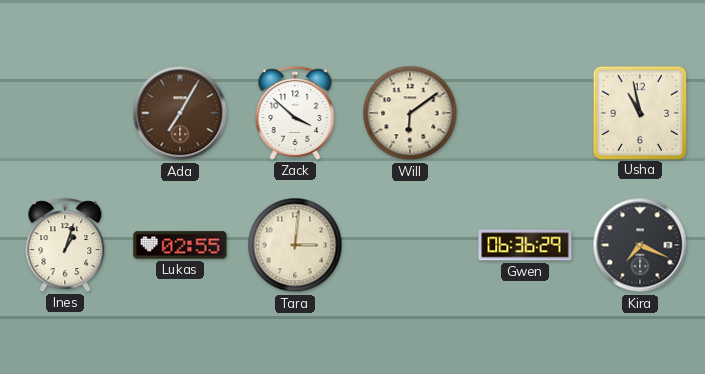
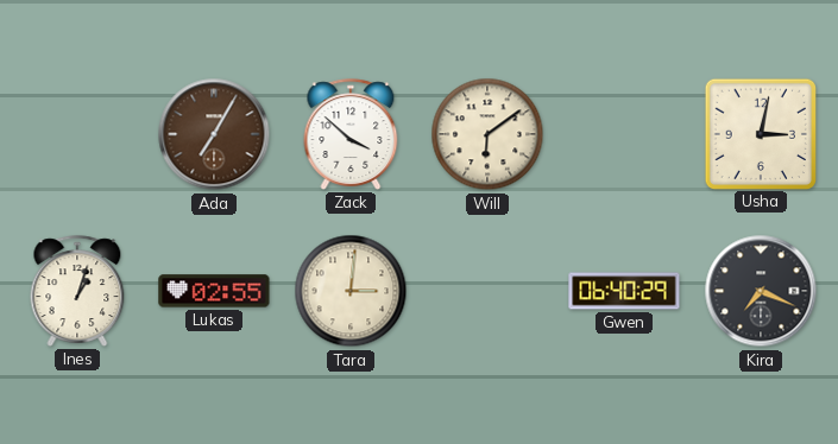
Usha: 10:58 -> 3:02
Gwen: 06:36 -> 06:40
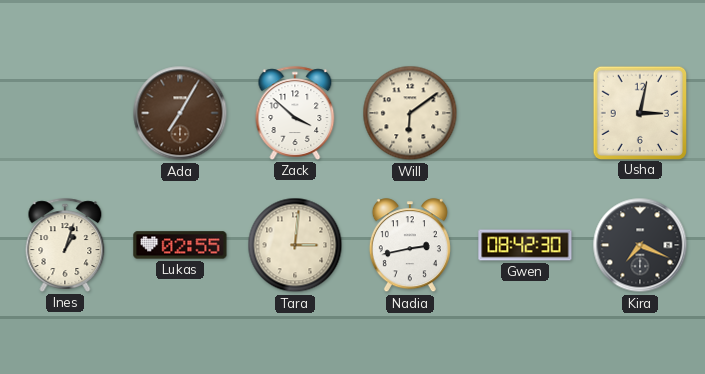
Nadia: none -> 2:43
Gwen: 06:40 -> 08:42
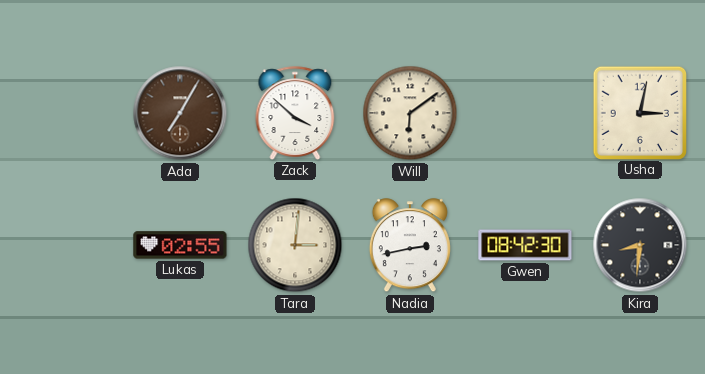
Ines: 1:03 -> none
Kira: 7:19 -> 8:31
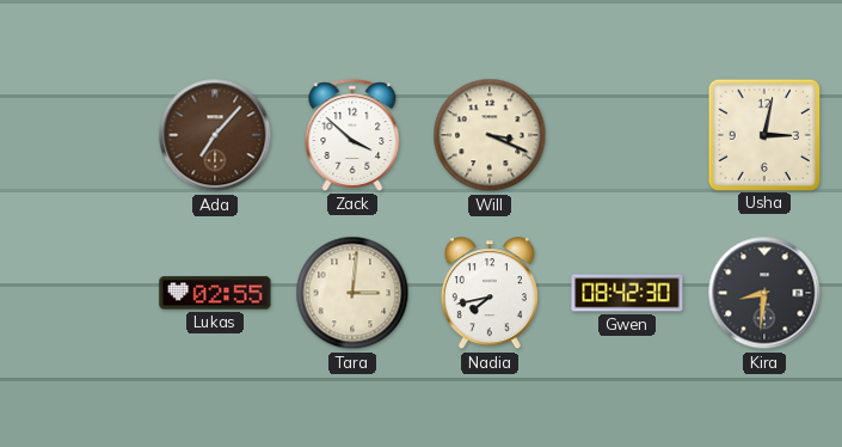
Ada: 7:05 -> 7:07
Will: 6:09 -> 3:19
Nadia: 2:43 -> 7:43
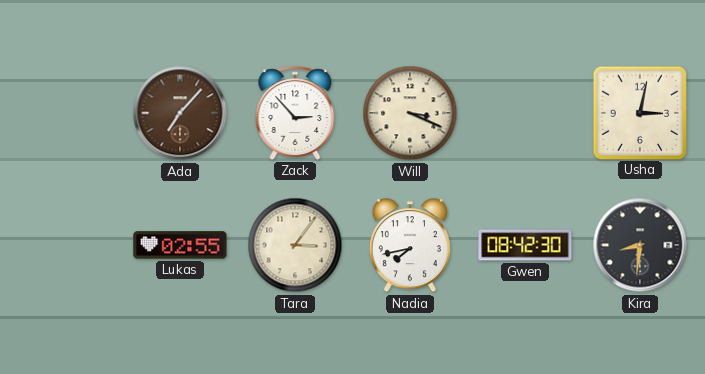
Zack: 3:52 -> 2:53
Tara: 3:01 -> 3:06
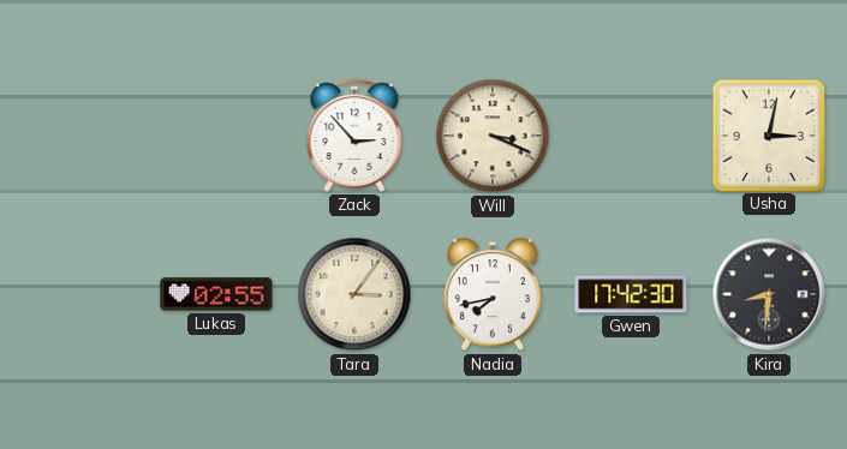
Ada: 7:07 -> none
Gwen: 08:42 -> 17:42
